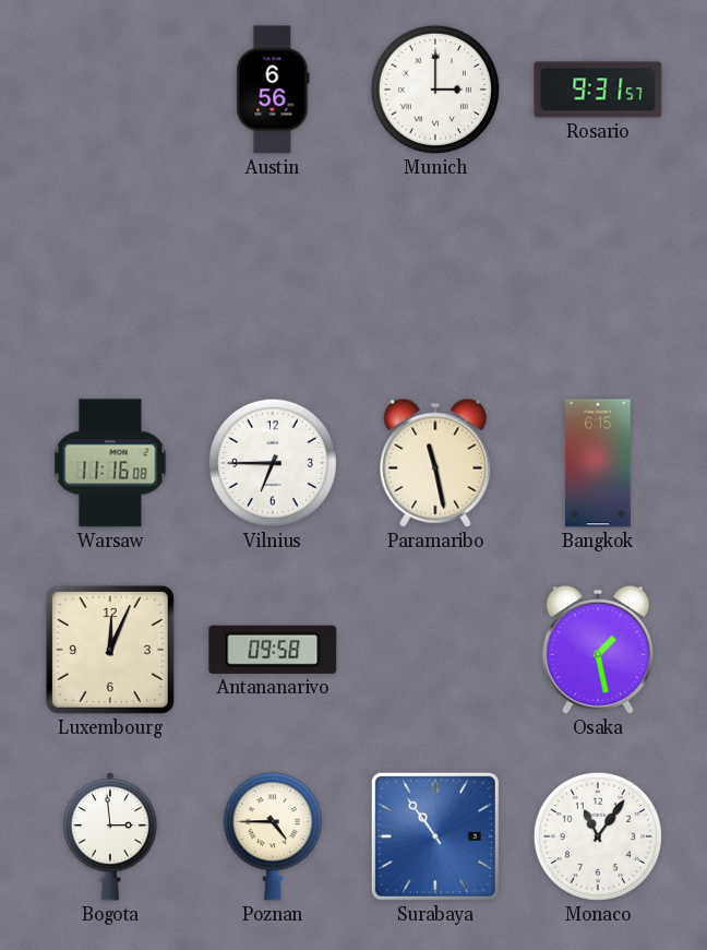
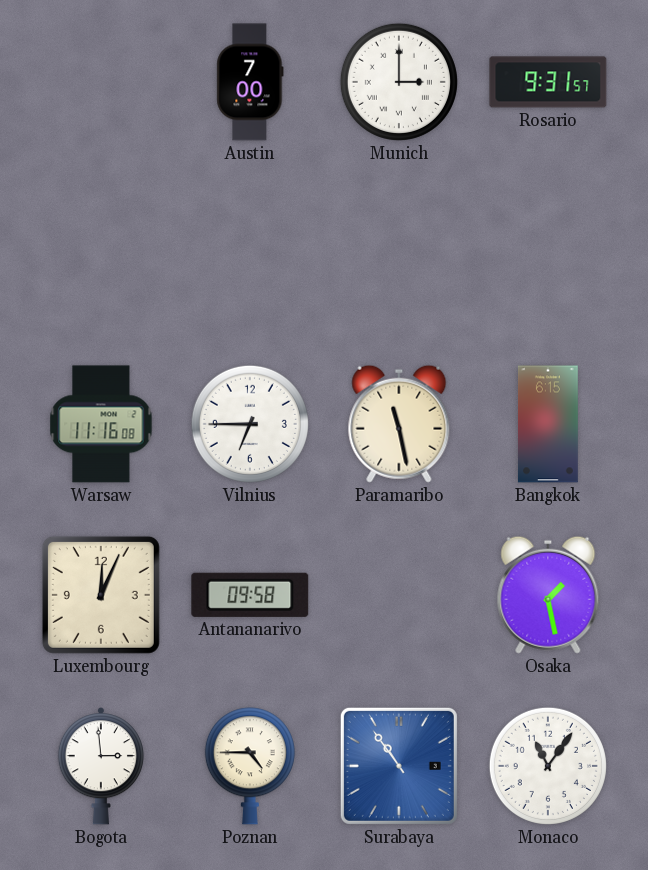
Austin: 6:56 -> 7:00
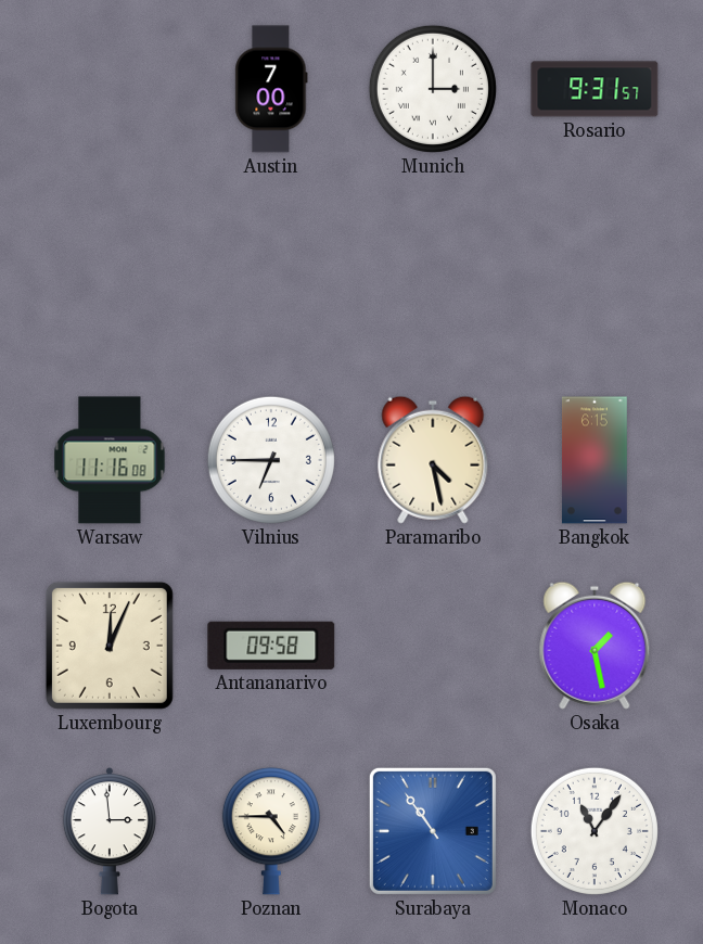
Paramaribo: 11:28 -> 4:28
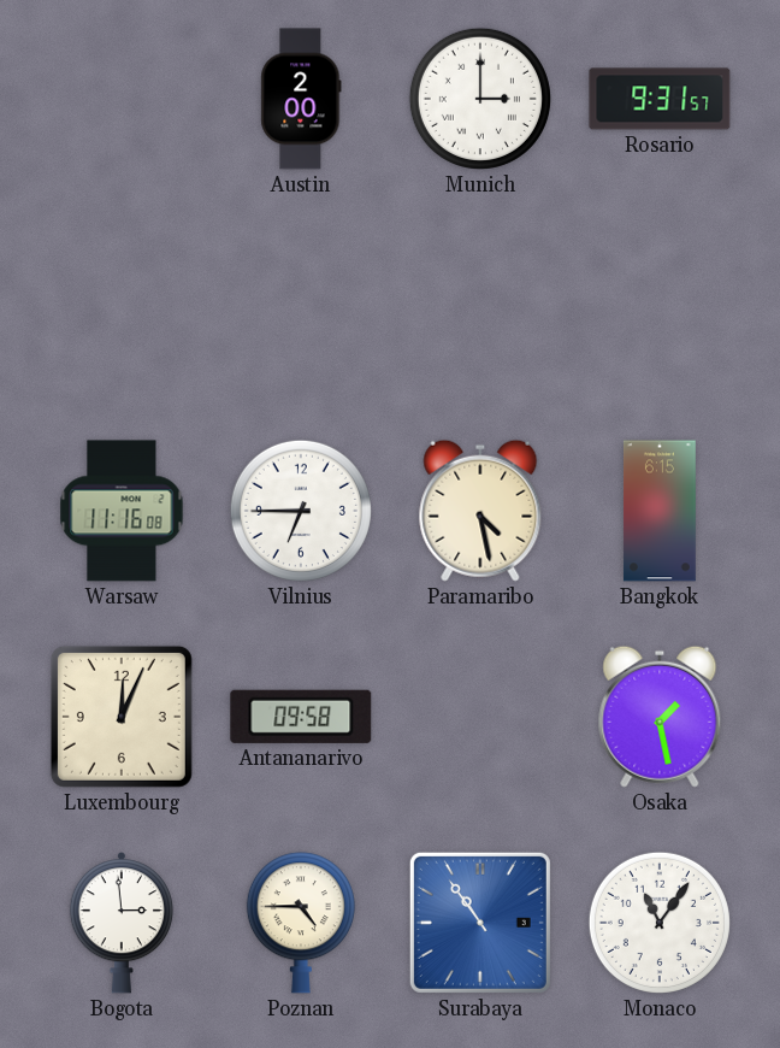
Austin: 7:00 -> 2:00
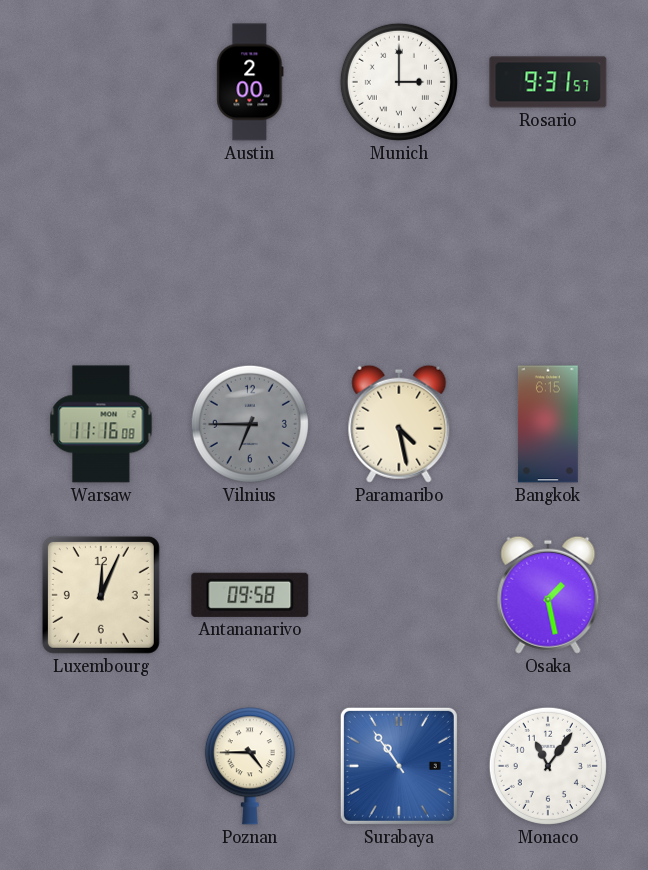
Vilnius dial: white -> grey
Bogota: 2:59 -> none
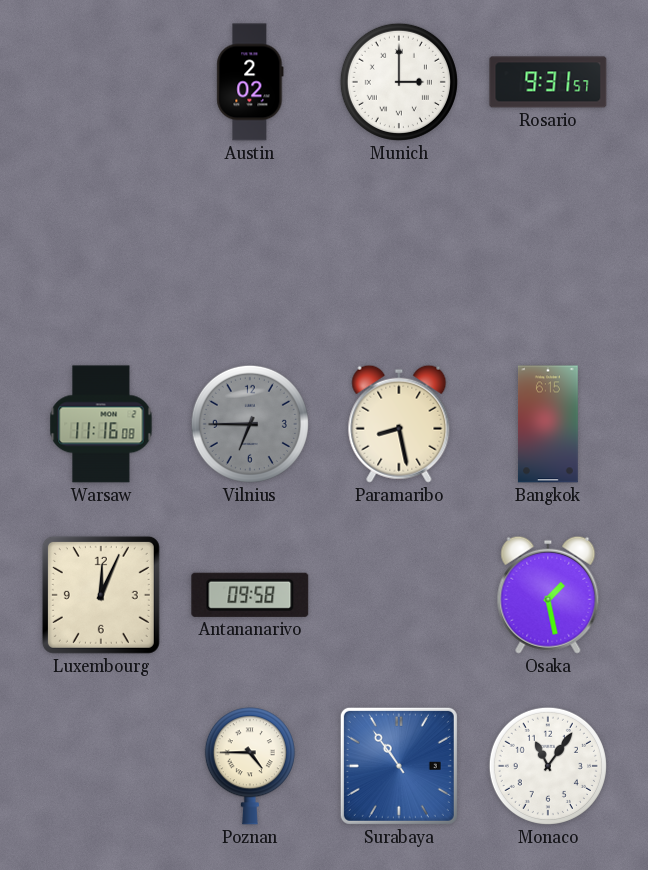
Austin: 2:00 -> 2:02
Paramaribo: 4:28 -> 8:28
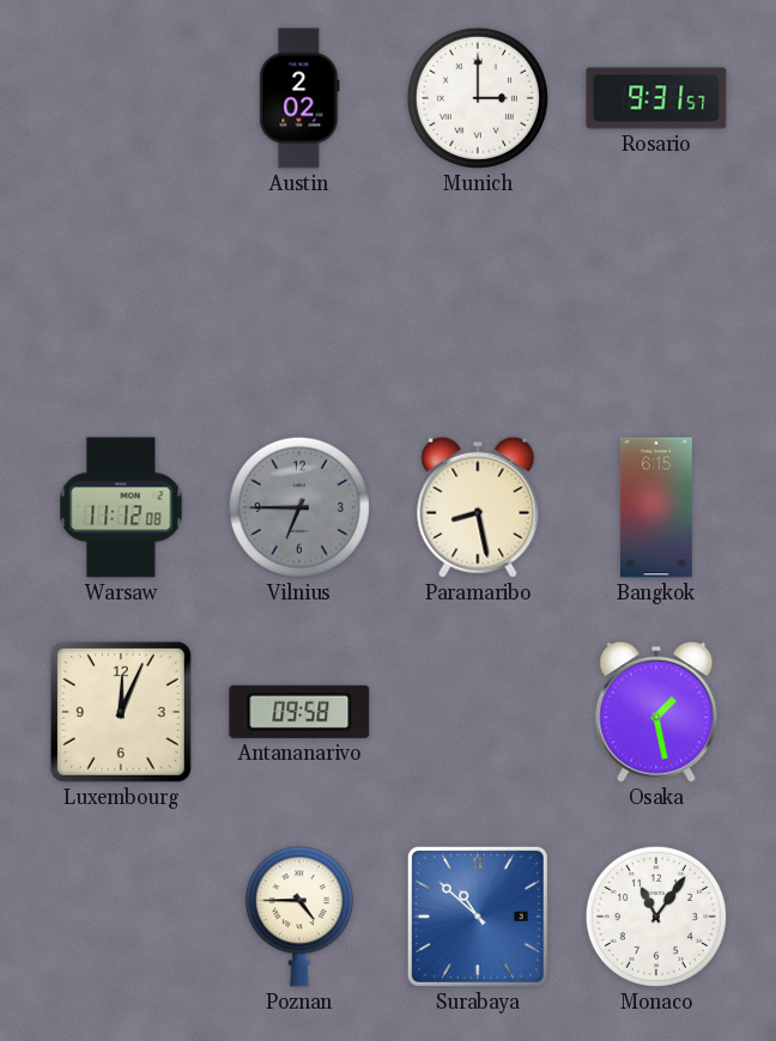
Warsaw: 11:16 -> 11:12
Surabaya: 10:54 -> 10:52
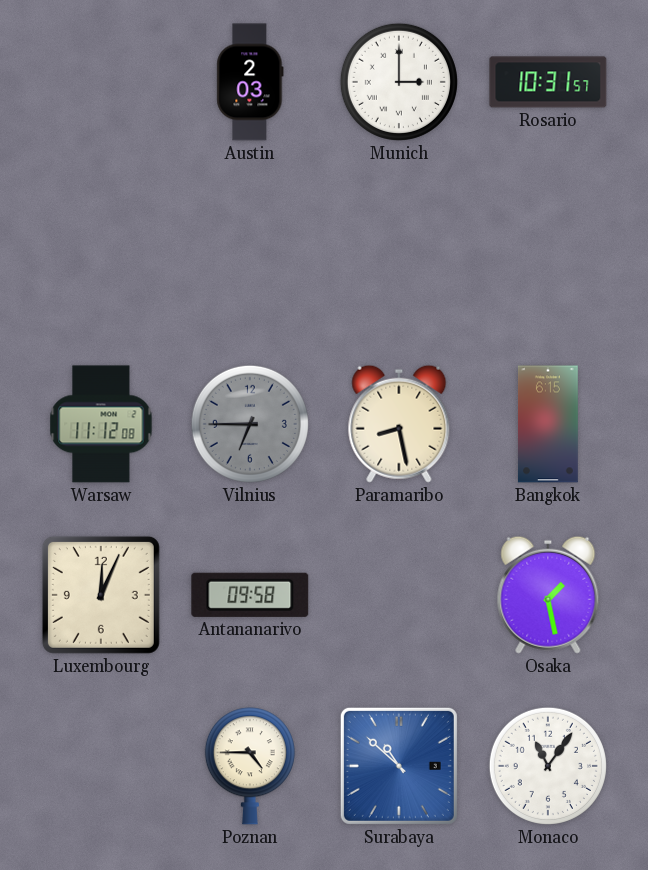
Austin: 2:02 -> 2:03
Rosario: 9:31 -> 10:31
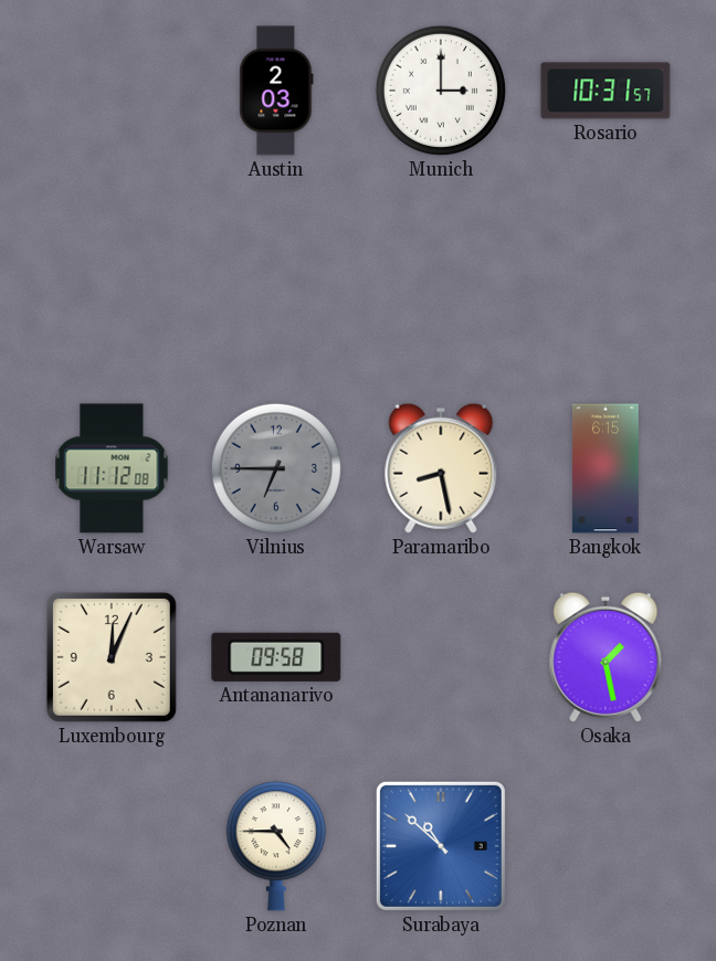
Monaco: 11:06 -> none
